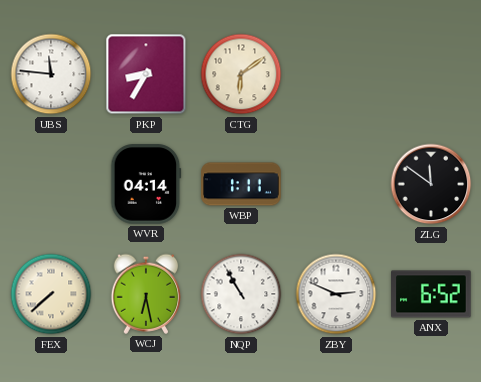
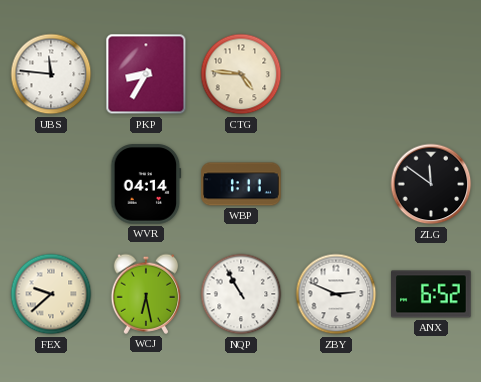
CTG: 6:09 -> 4:46
FEX: 7:38 -> 9:38
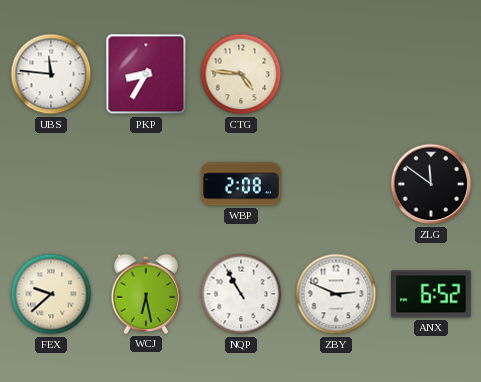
WVR: 04:14 -> none
WBP: 1:11 -> 2:08
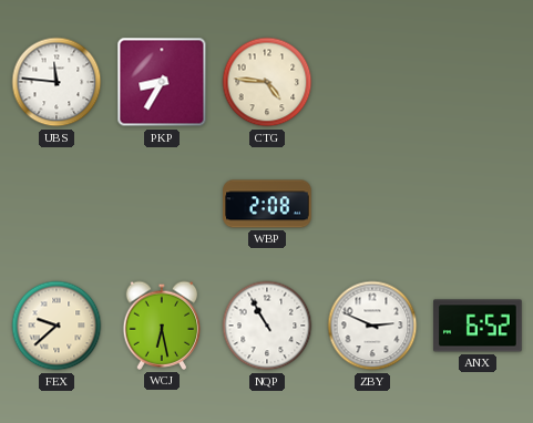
ZLG: 11:51 -> none
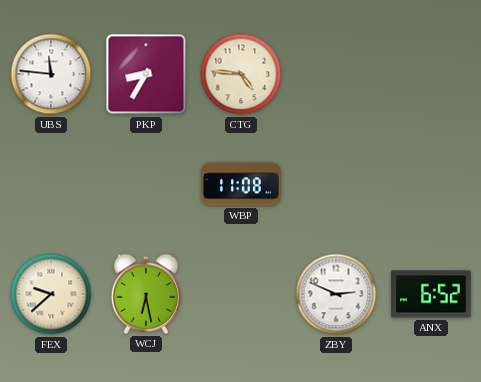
WBP: 2:08 -> 11:08
NQP: 10:55 -> none
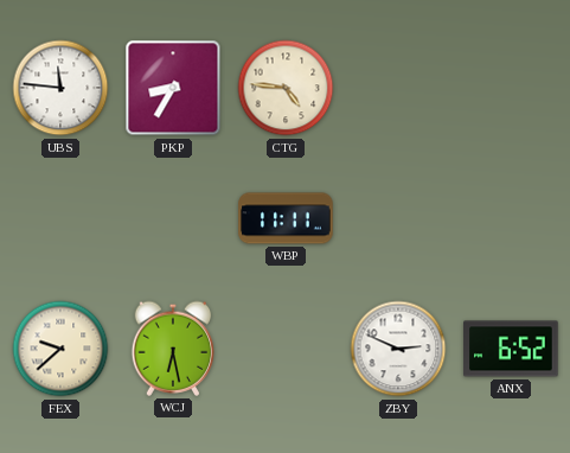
WBP: 11:08 -> 11:11
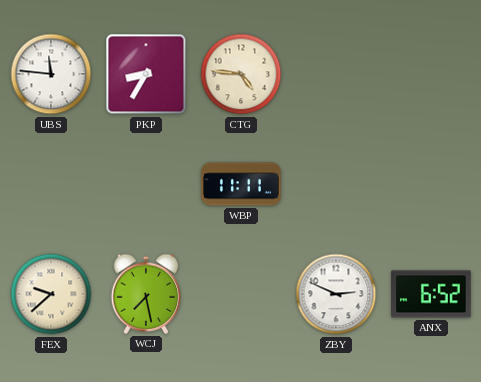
WCJ: 6:28 -> 7:28
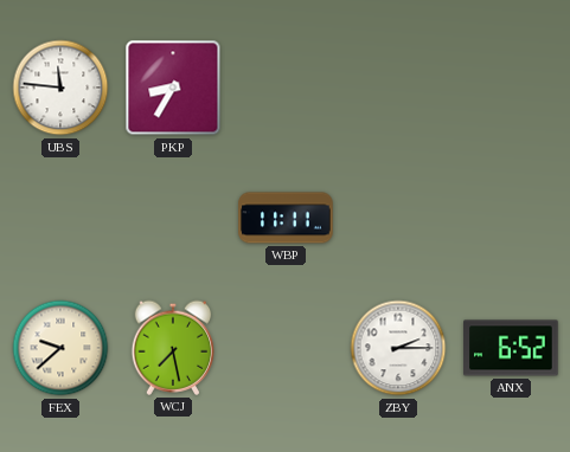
CTG: 4:46 -> none
ZBY: 2:49 -> 2:15
